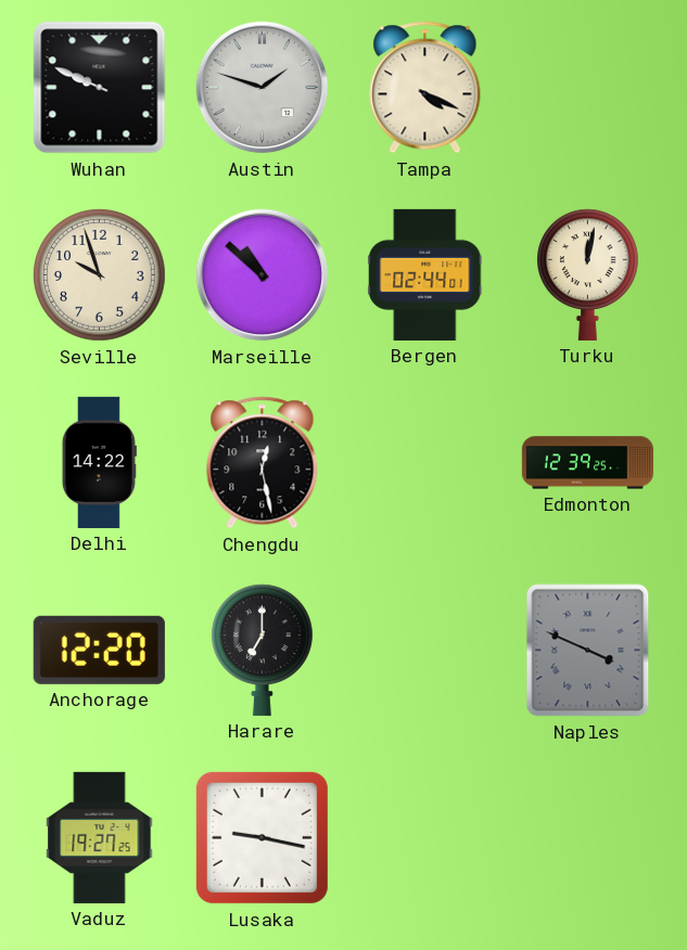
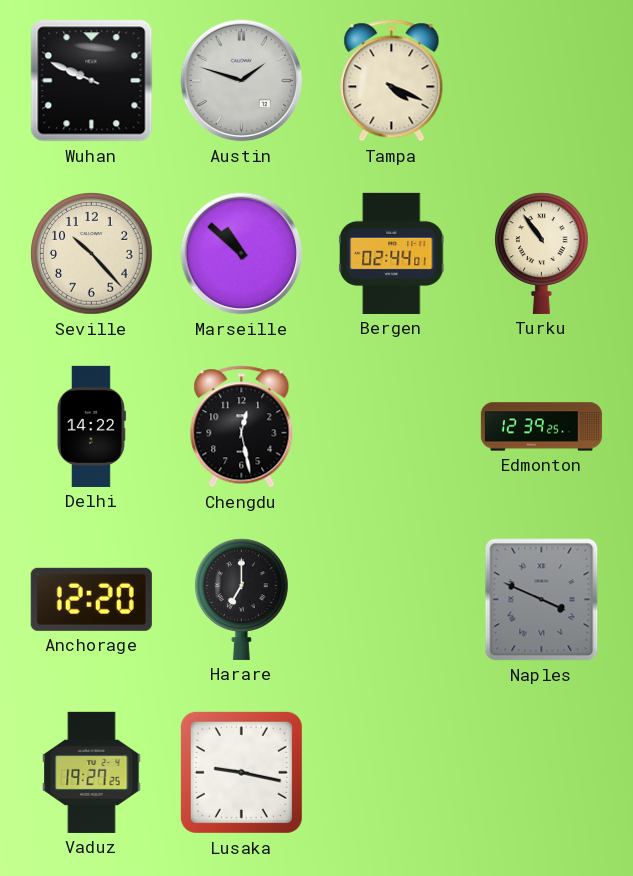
Seville: 9:57 -> 10:23
Turku: 12:02 -> 10:54
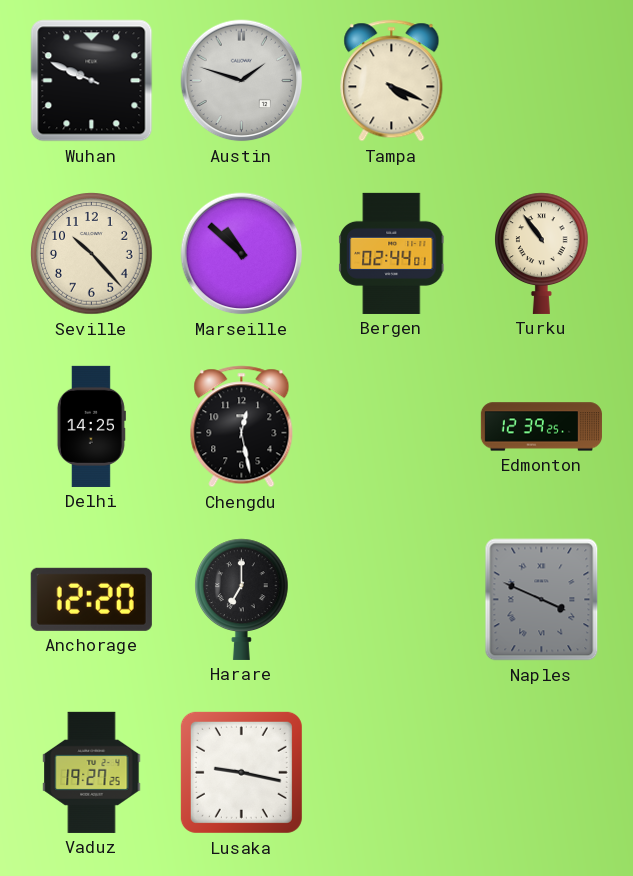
Delhi: 14:22 -> 14:25
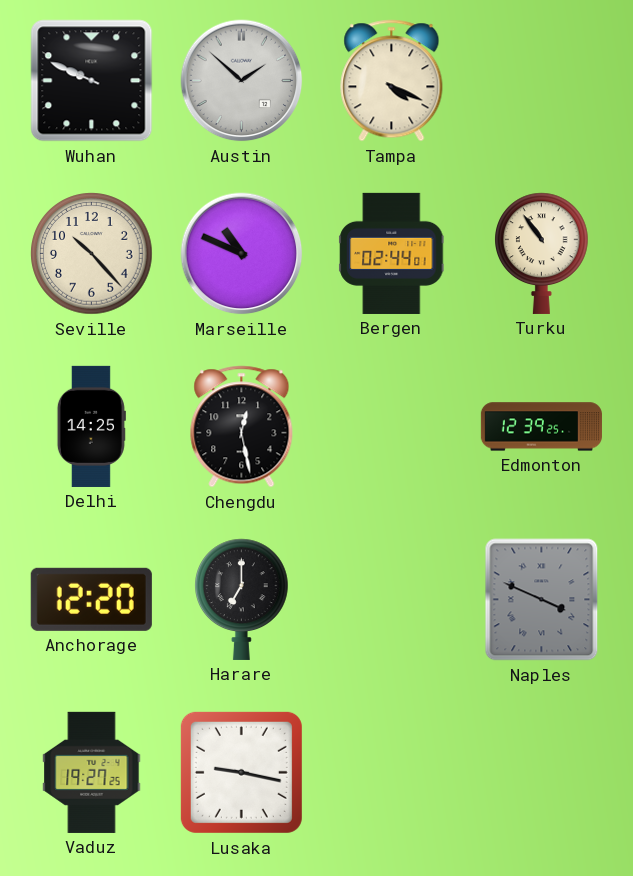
Austin: 1:48 -> 1:52
Marseille: 10:52 -> 10:49
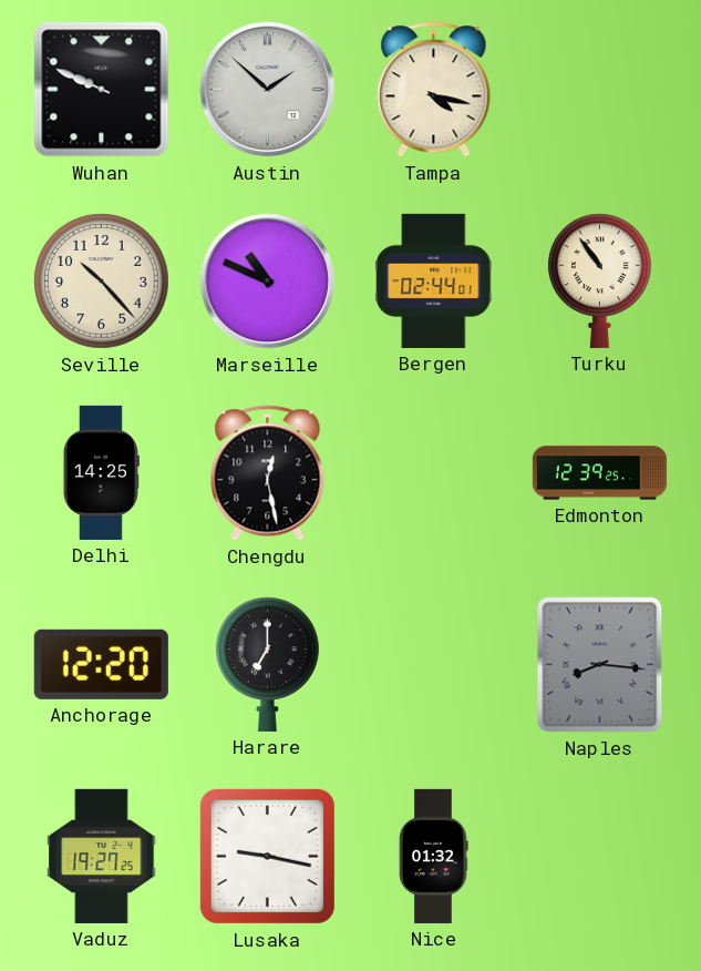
Tampa: 4:19 -> 4:17
Naples: 3:49 -> 8:16
Nice: none -> 01:32
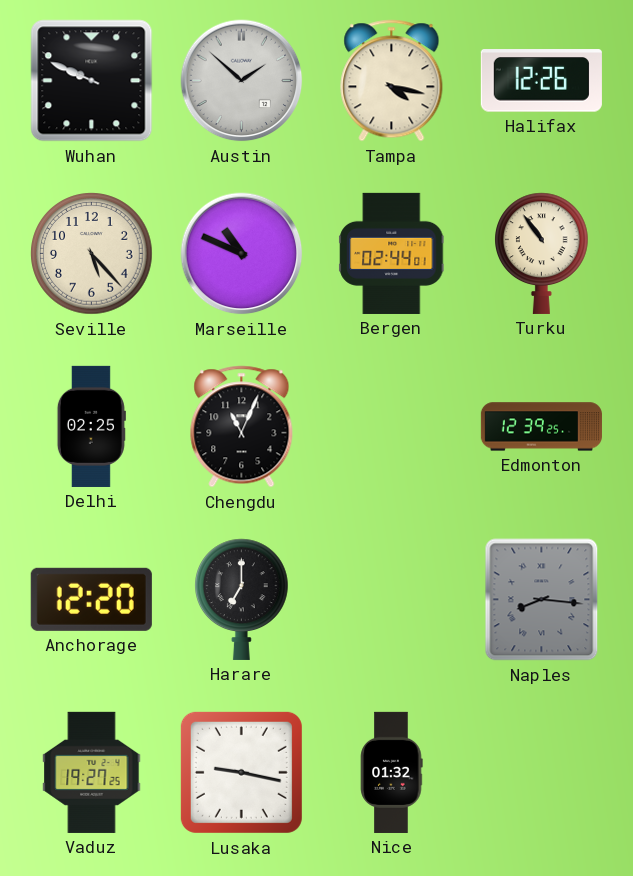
Halifax: none -> 12:26
Seville: 10:23 -> 5:23
Delhi: 14:25 -> 02:25
Chengdu: 12:28 -> 11:04
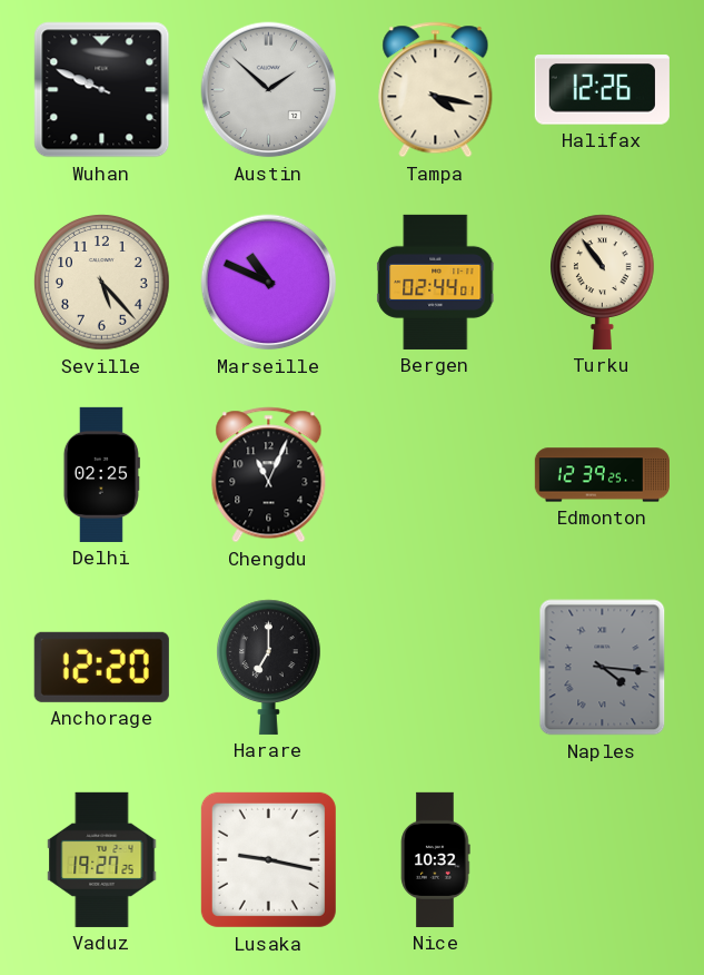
Naples: 8:16 -> 4:16
Nice: 01:32 -> 10:32
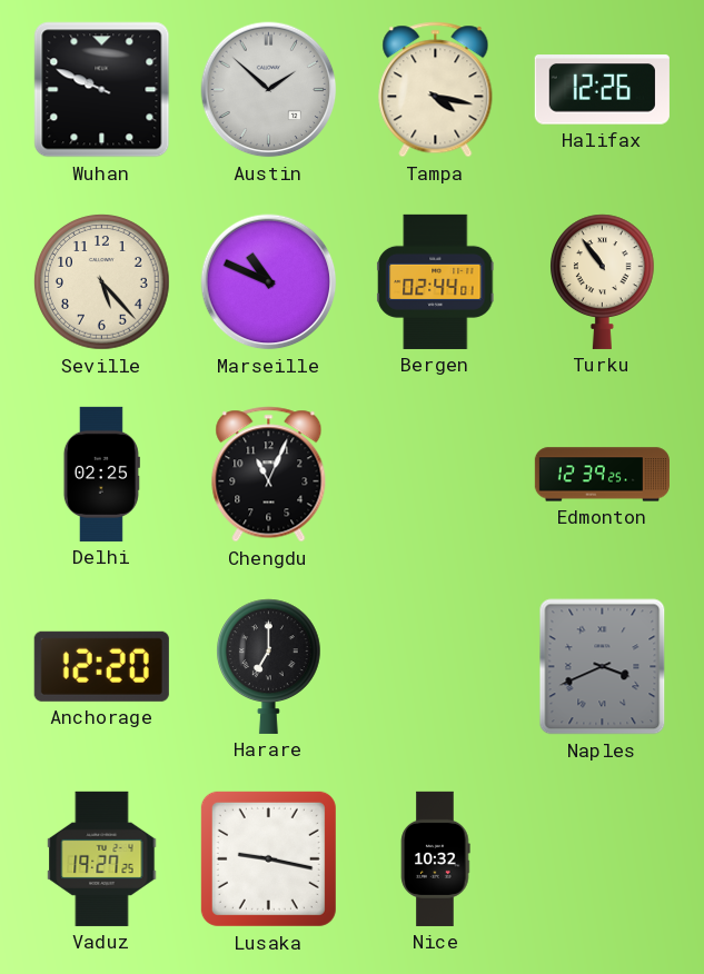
Naples: 4:16 -> 3:41
